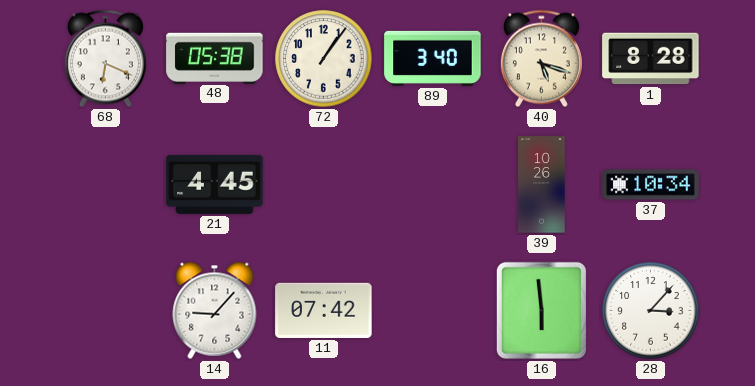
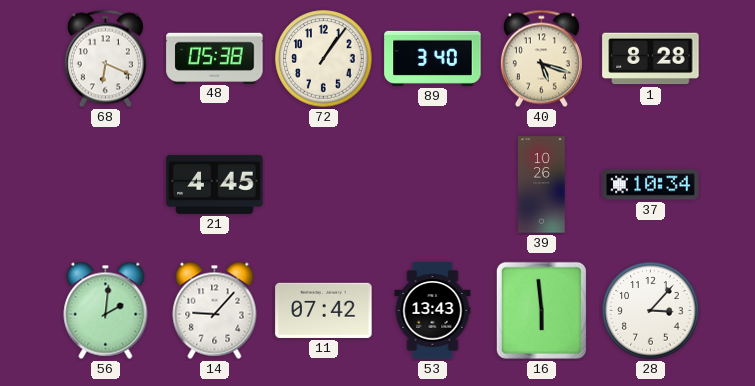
56: none -> 2:01
53: none -> 13:43
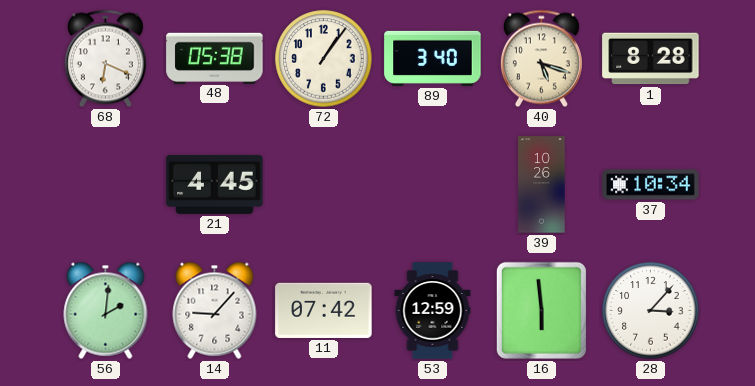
53: 13:43 -> 12:59
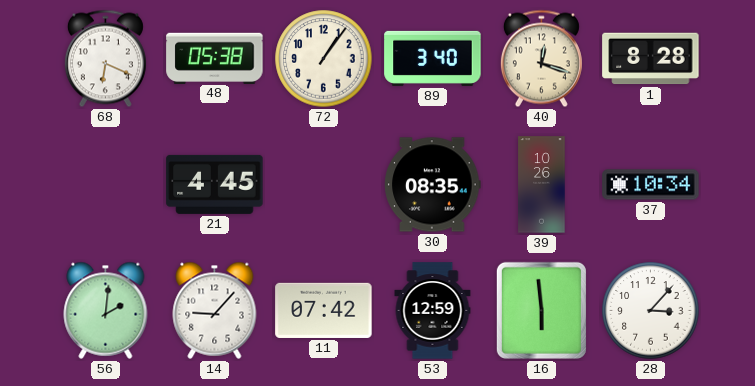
40: 5:18 -> 12:18
30: none -> 08:35
